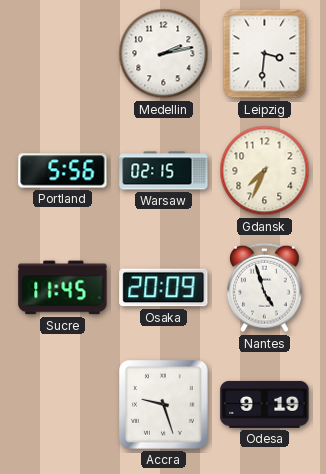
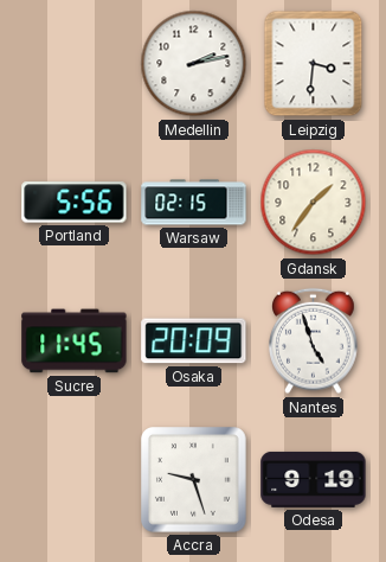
Gdansk: 7:34 -> 1:36
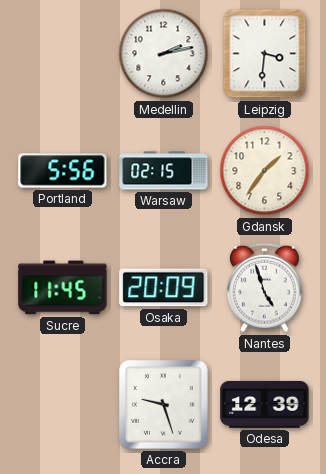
Odesa: 9:19 -> 12:39
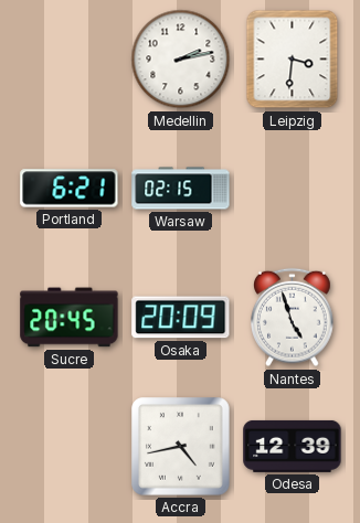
Portland: 5:56 -> 6:21
Gdansk: 1:36 -> none
Sucre: 11:45 -> 20:45
Accra: 9:27 -> 4:43
